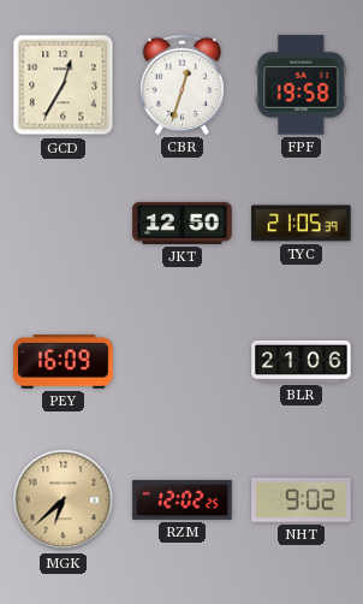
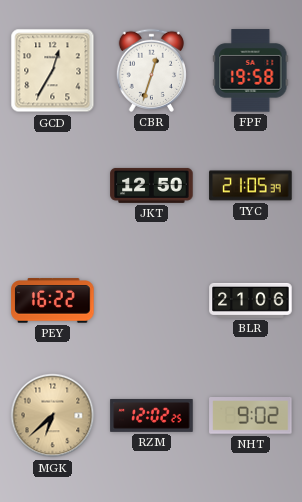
PEY: 16:09 -> 16:22
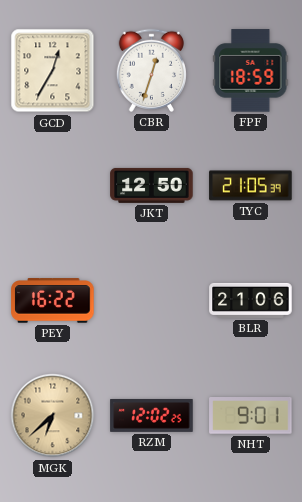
FPF: 19:58 -> 18:59
NHT: 9:02 -> 9:01
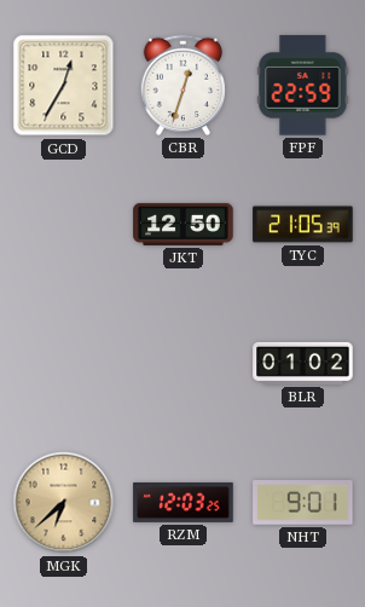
FPF: 18:59 -> 22:59
PEY: 16:22 -> none
BLR: 21:06 -> 01:02
RZM: 12:02 -> 12:03
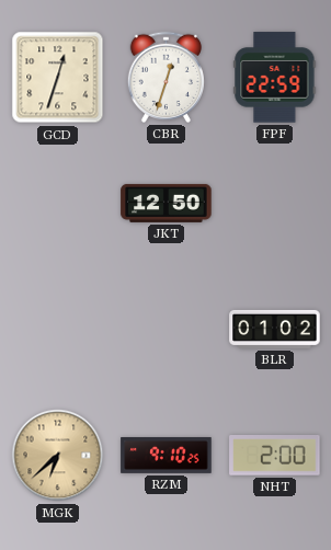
GCD: 12:35 -> 12:33
TYC: 21:05 -> none
RZM: 12:03 -> 9:10
NHT: 9:01 -> 2:00
